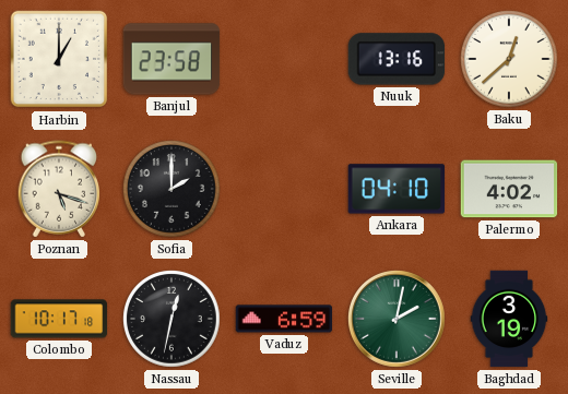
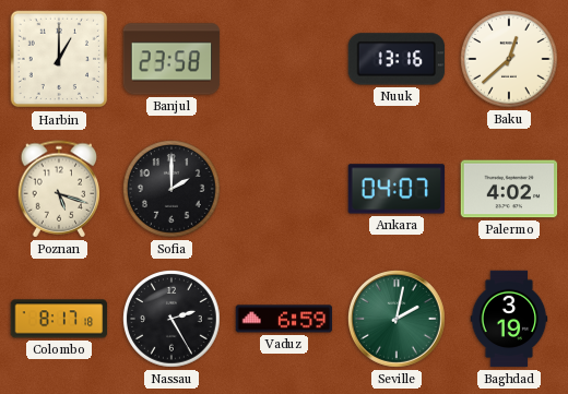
Ankara: 04:10 -> 04:07
Colombo: 10:17 -> 8:17
Nassau: 12:32 -> 2:25
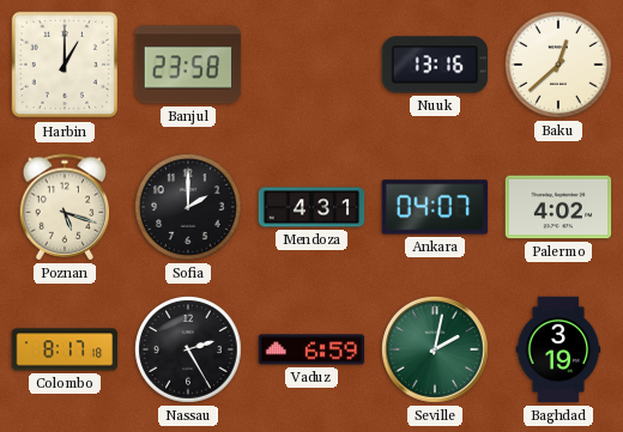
Mendoza: none -> 4:31
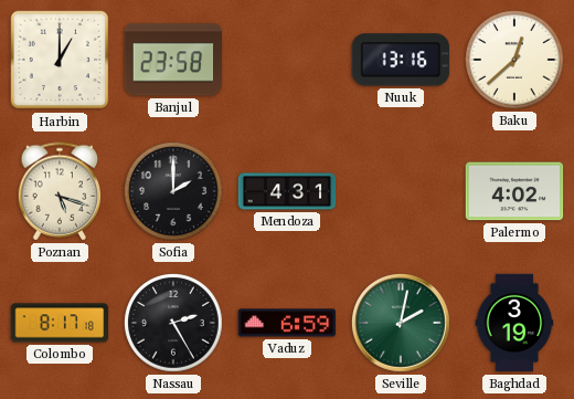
Ankara: 04:07 -> none
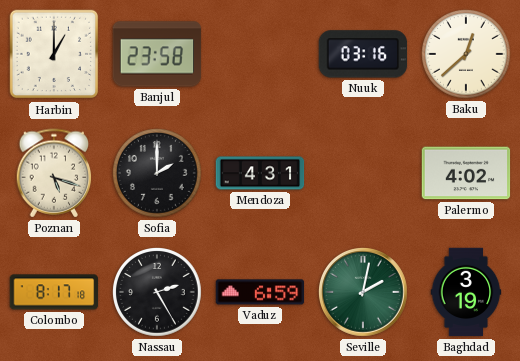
Nuuk: 13:16 -> 03:16
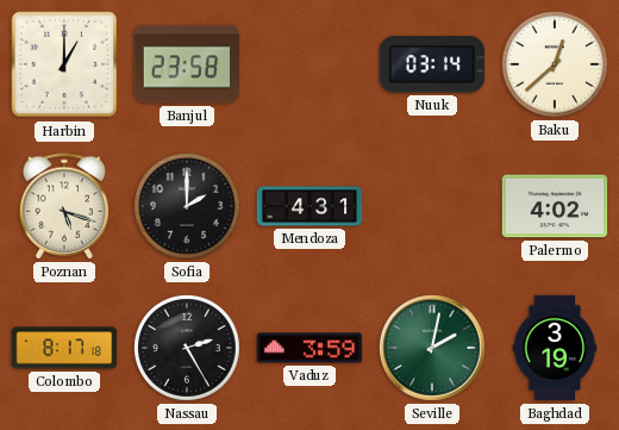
Nuuk: 03:16 -> 03:14
Vaduz: 6:59 -> 3:59
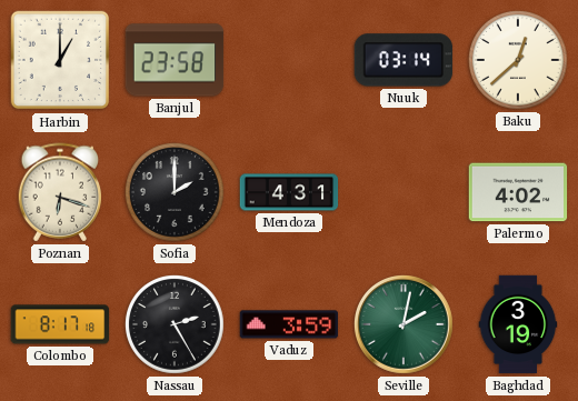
Poznan: 5:18 -> 6:18
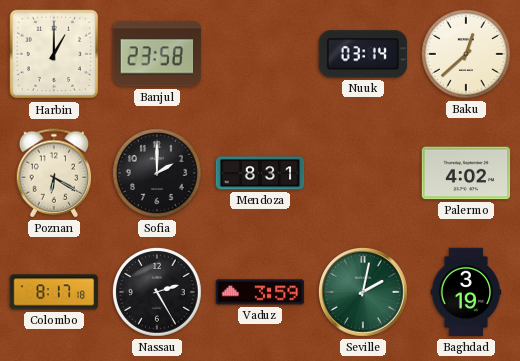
Poznan: 6:18 -> 6:20
Mendoza: 4:31 -> 8:31
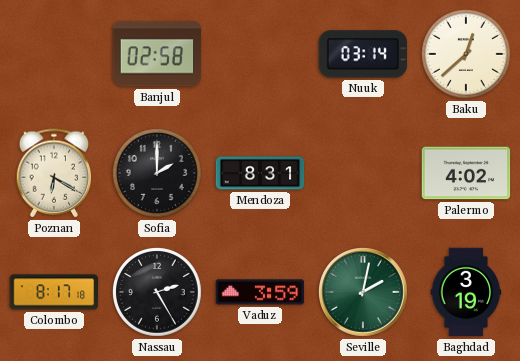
Harbin: 1:00 -> none
Banjul: 23:58 -> 02:58
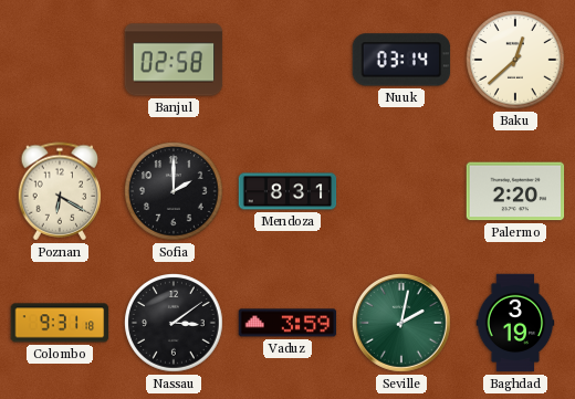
Palermo: 4:02 -> 2:20
Colombo: 8:17 -> 9:31
Nassau: 2:25 -> 3:09
